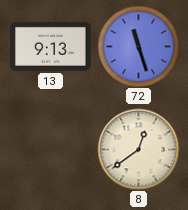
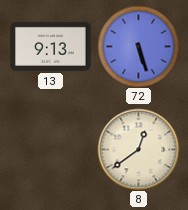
72: 11:27 -> 5:27
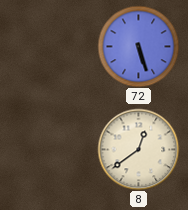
13: 9:13 -> none
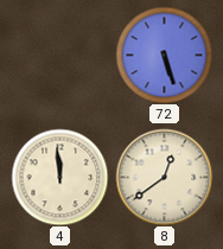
4: none -> 11:59
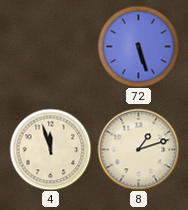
4: 11:59 -> 11:57
8: 12:39 -> 1:12
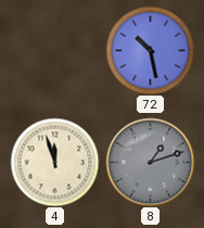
72: 5:27 -> 10:28
8 dial: cream -> grey
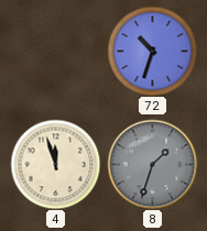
72: 10:28 -> 10:33
8: 1:12 -> 1:33
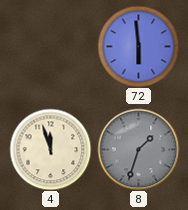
72: 10:33 -> 5:59
